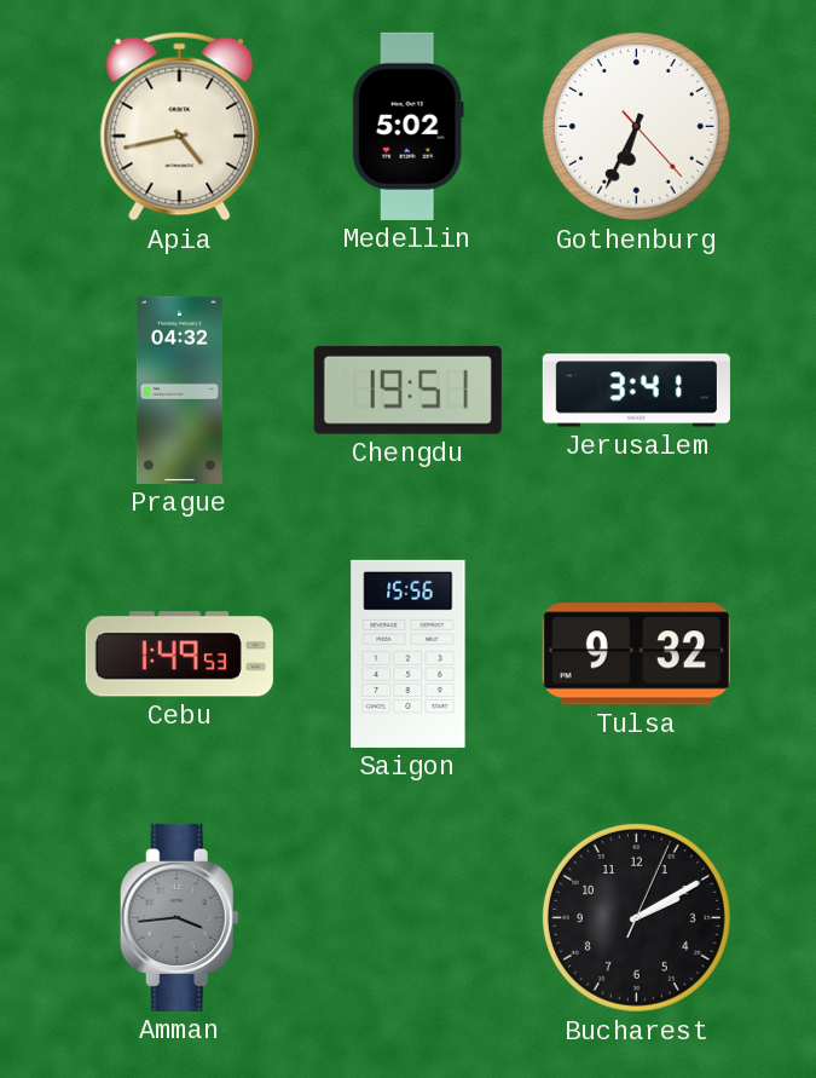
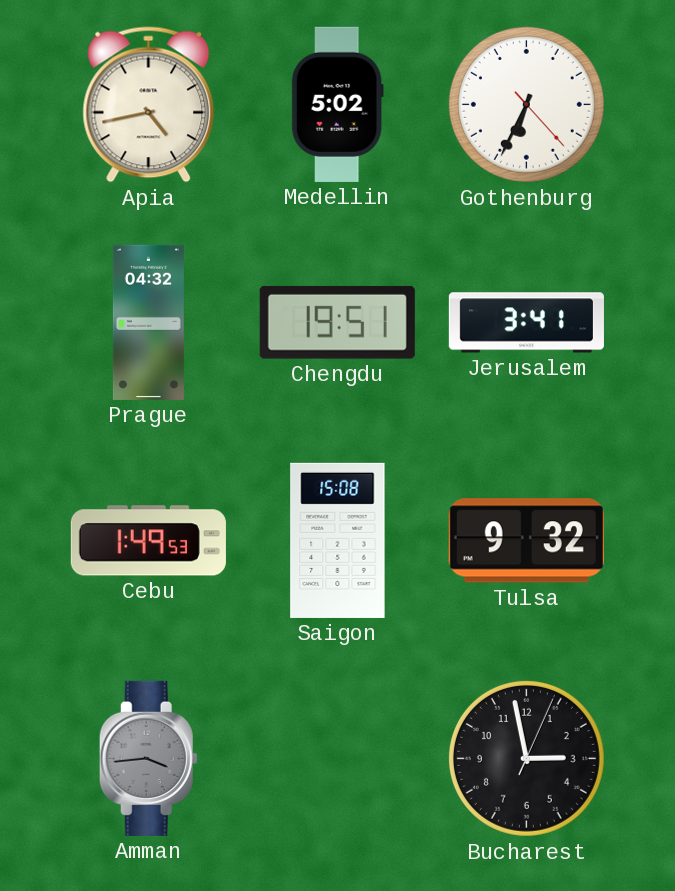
Saigon: 15:56 -> 15:08
Bucharest: 2:10 -> 2:58
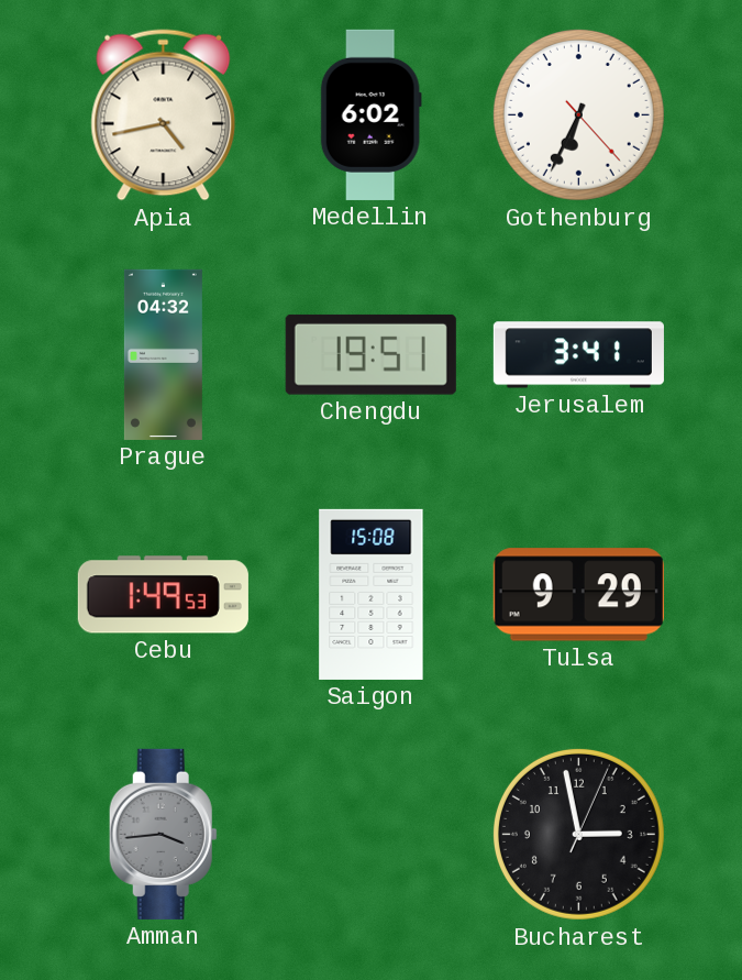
Medellin: 5:02 -> 6:02
Tulsa: 9:32 -> 9:29
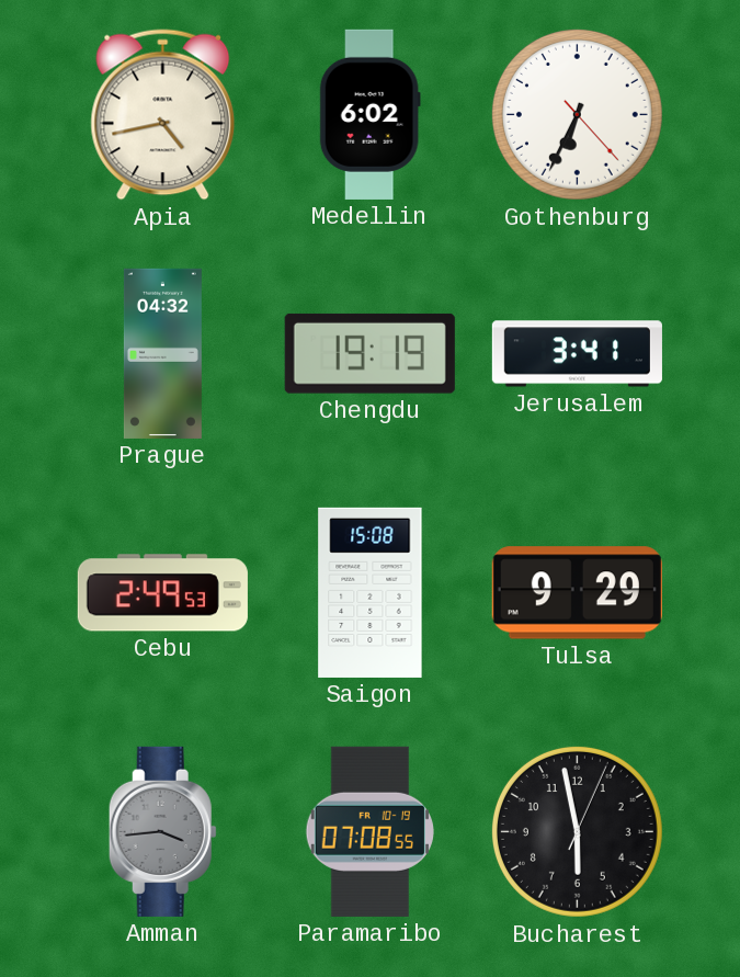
Chengdu: 19:51 -> 19:19
Cebu: 1:49 -> 2:49
Paramaribo: none -> 07:08
Bucharest: 2:58 -> 5:58
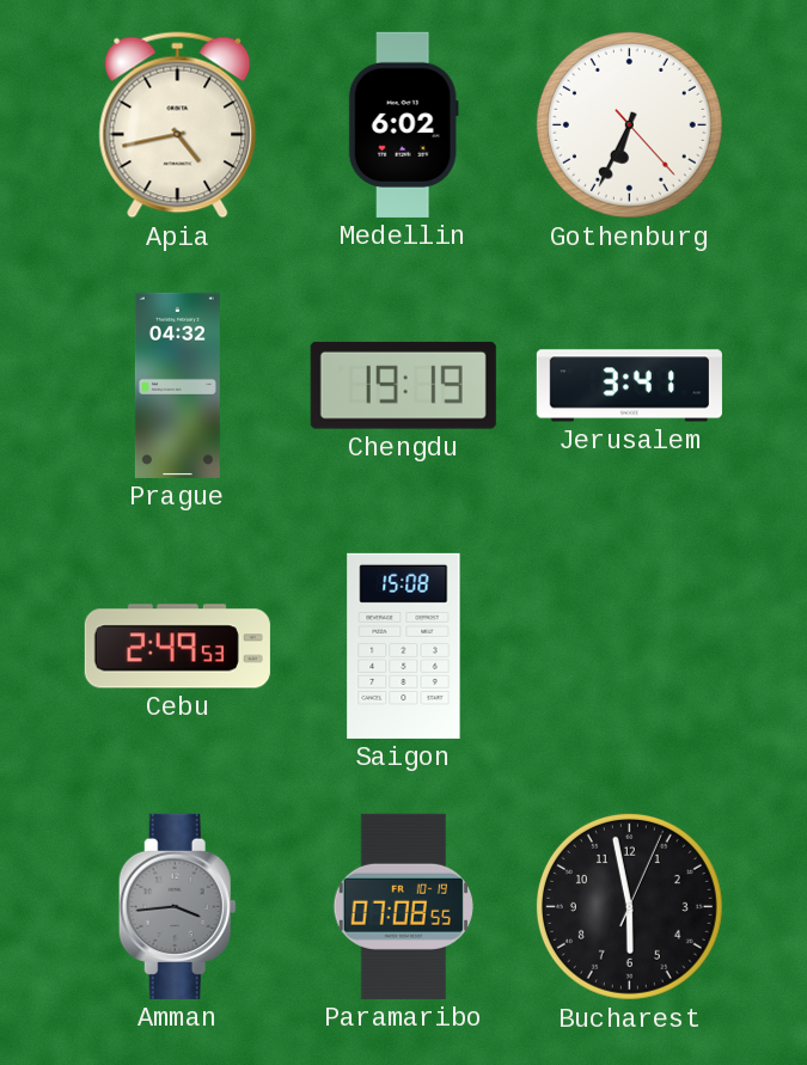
Tulsa: 9:29 -> none
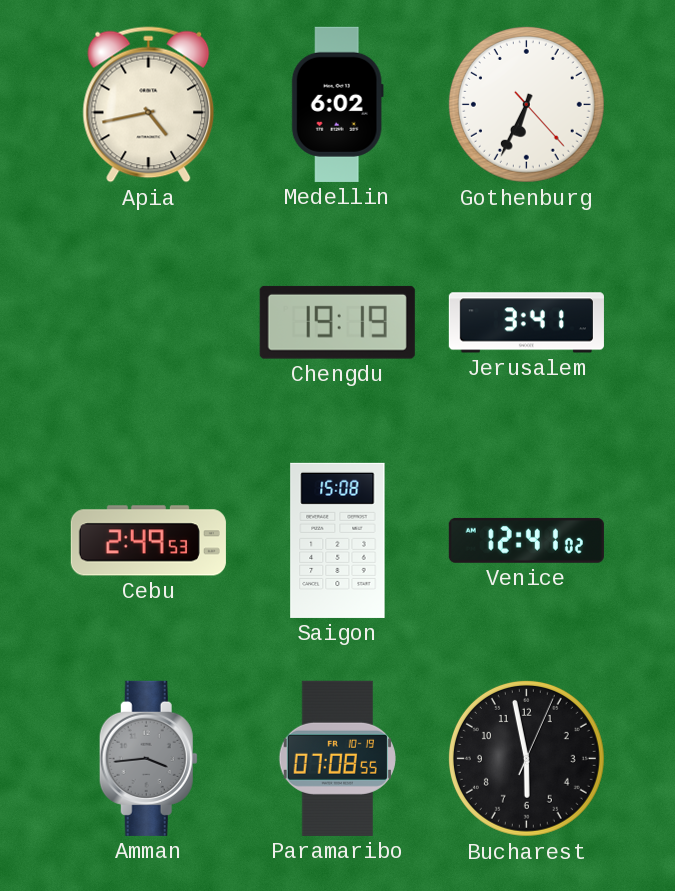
Prague: 04:32 -> none
Venice: none -> 12:41
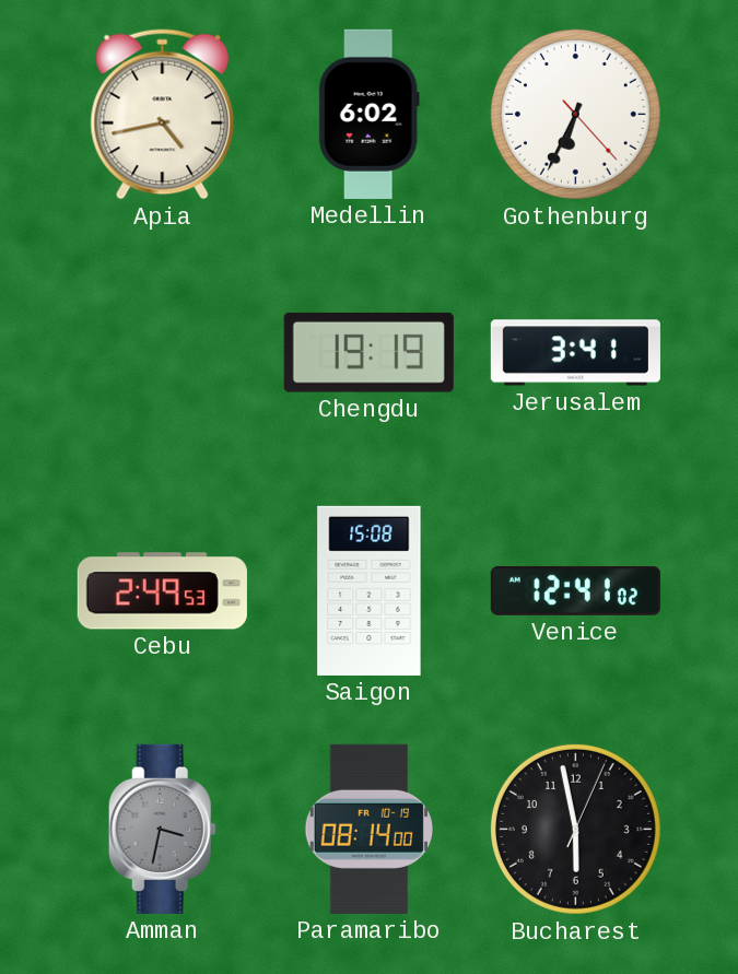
Amman: 3:44 -> 3:32
Paramaribo: 07:08 -> 08:14
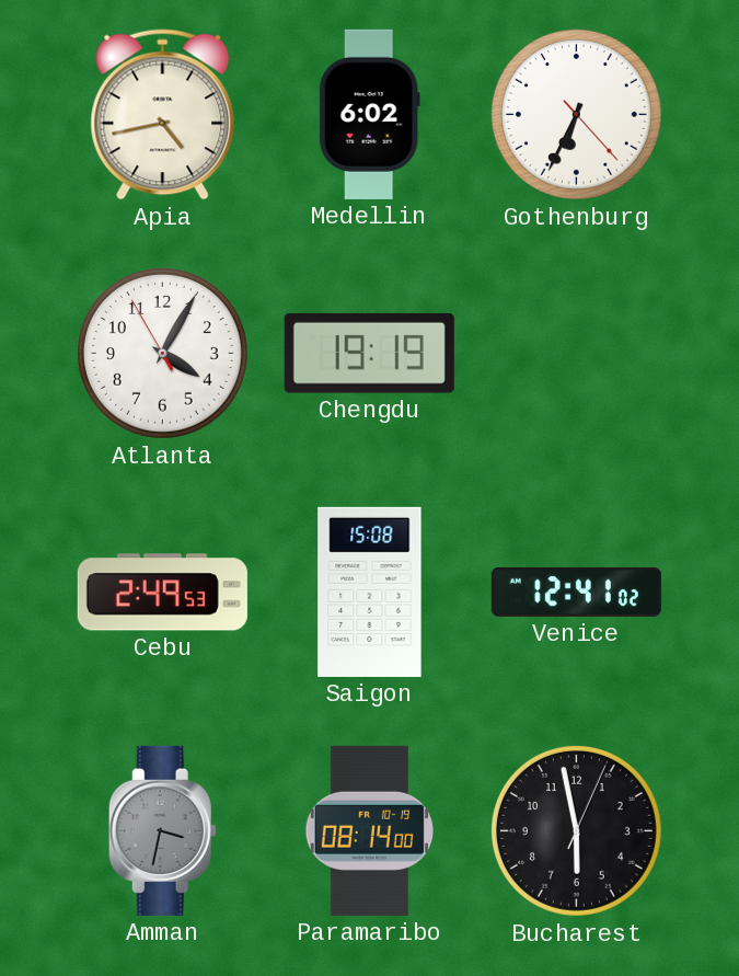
Atlanta: none -> 4:04
Jerusalem: 3:41 -> none
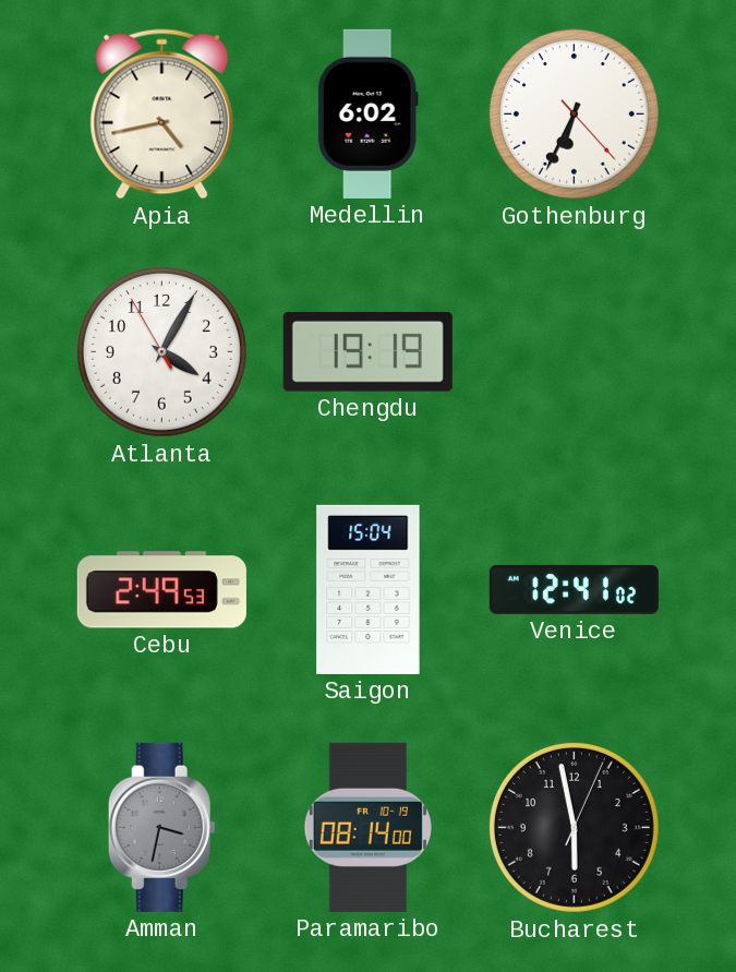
Saigon: 15:08 -> 15:04
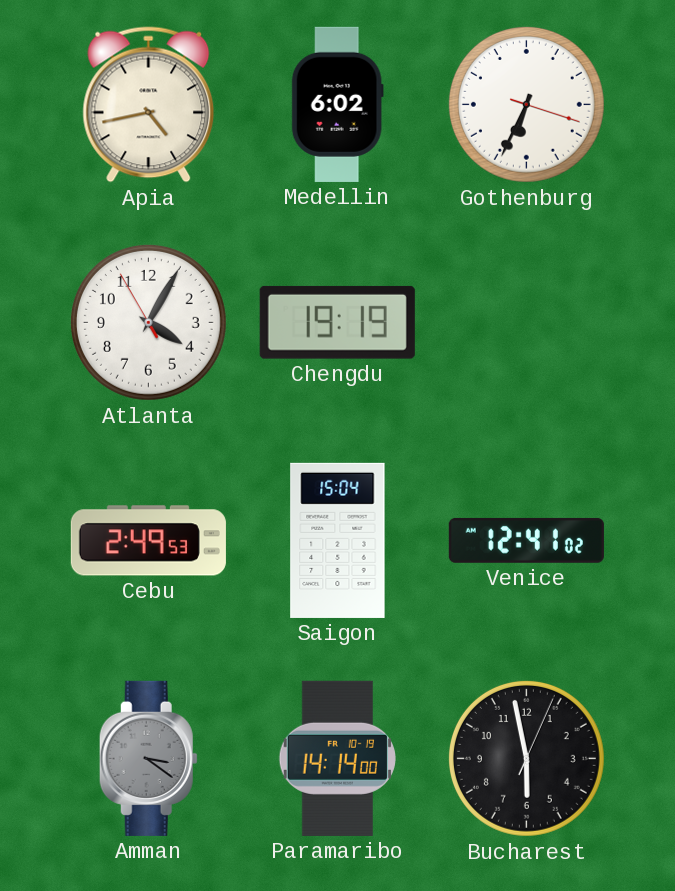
Gothenburg: 6:34:23 -> 6:34:18
Amman: 3:32 -> 3:21
Paramaribo: 08:14 -> 14:14
